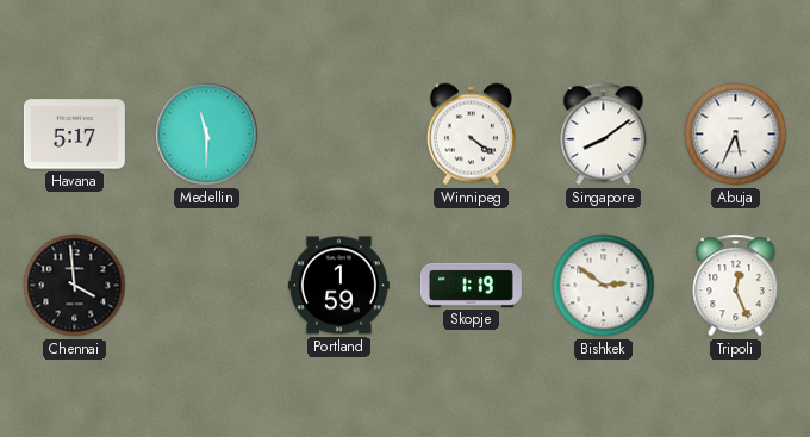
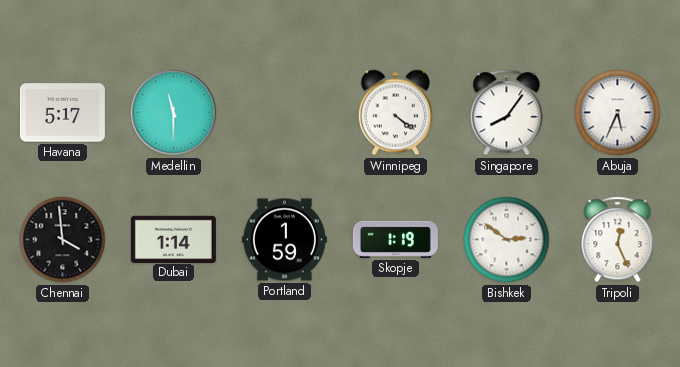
Singapore: 8:09 -> 8:06
Dubai: none -> 1:14
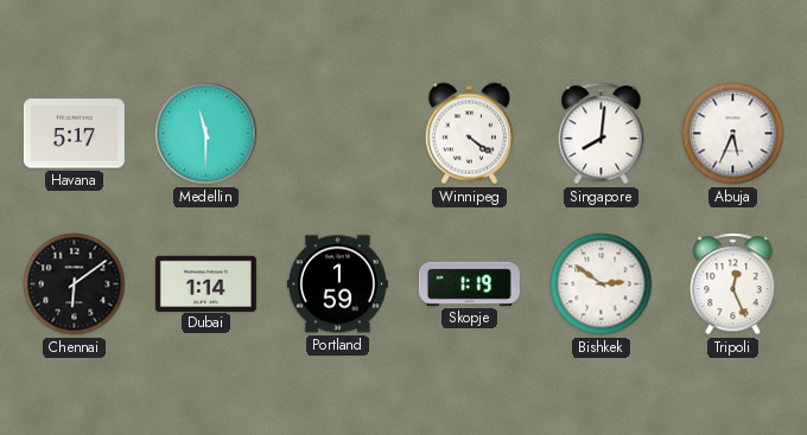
Singapore: 8:06 -> 8:01
Chennai: 3:59 -> 6:09
